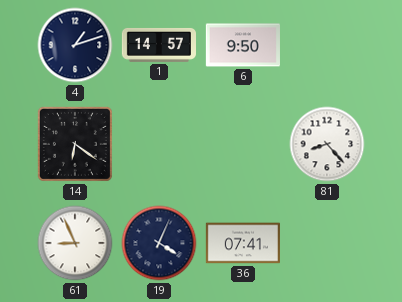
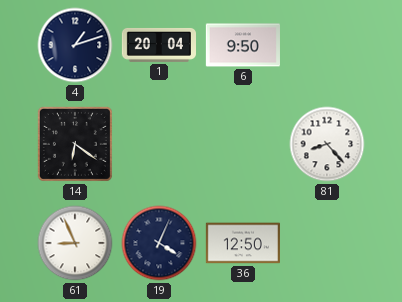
1: 14:57 -> 20:04
36: 07:41 -> 12:50
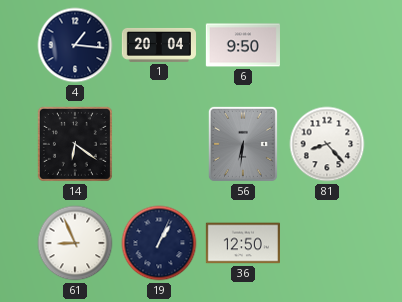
4: 1:12 -> 1:16
56: none -> 6:31
19: 4:04 -> 1:04
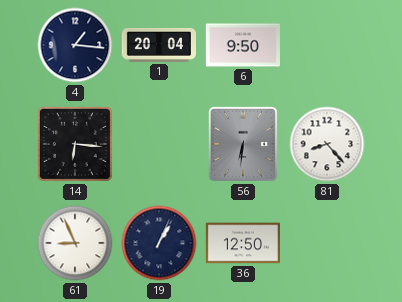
14: 6:21 -> 6:16
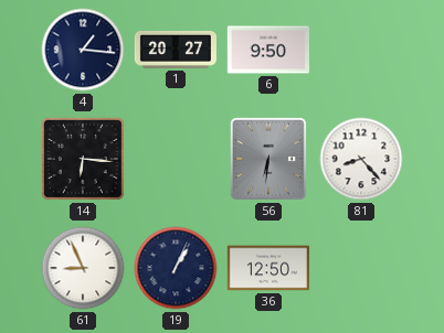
1: 20:04 -> 20:27
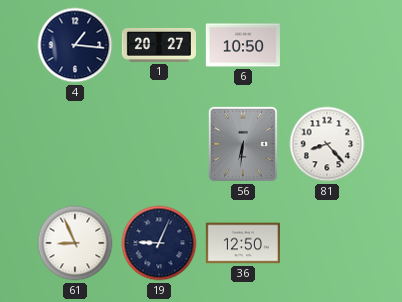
6: 9:50 -> 10:50
14: 6:16 -> none
19: 1:04 -> 9:04
